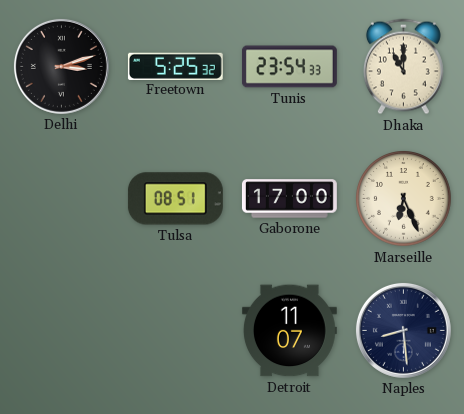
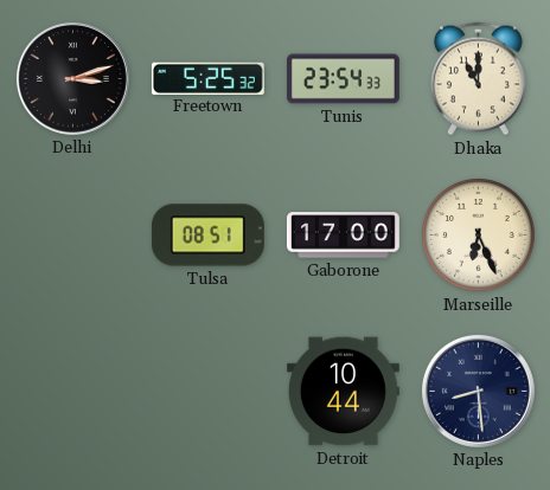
Detroit: 11:07 -> 10:44
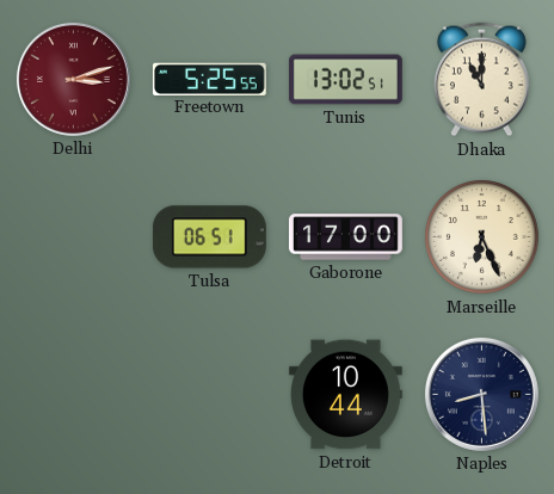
Delhi dial: black -> burgundy
Freetown: 5:25:32 -> 5:25:55
Tunis: 23:54 -> 13:02
Tulsa: 08:51 -> 06:51
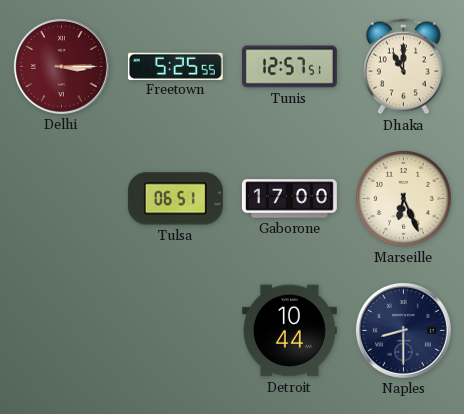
Delhi: 3:12 -> 3:15
Tunis: 13:02 -> 12:57
Naples: 8:29 -> 8:30
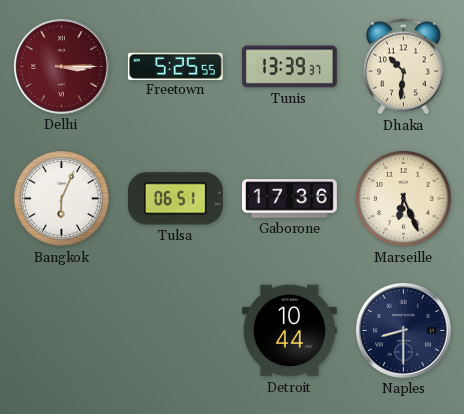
Tunis: 12:57 -> 13:39
Dhaka: 11:00 -> 10:31
Bangkok: none -> 6:04
Gaborone: 17:00 -> 17:36
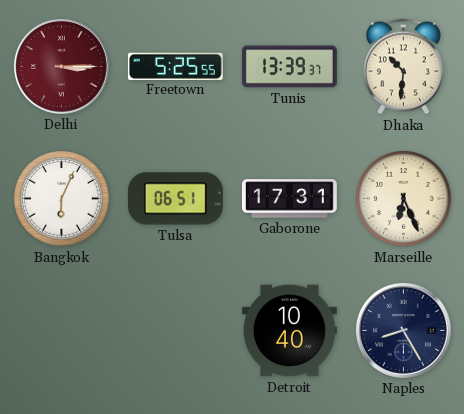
Gaborone: 17:36 -> 17:31
Detroit: 10:44 -> 10:40
Naples: 8:30 -> 8:25
